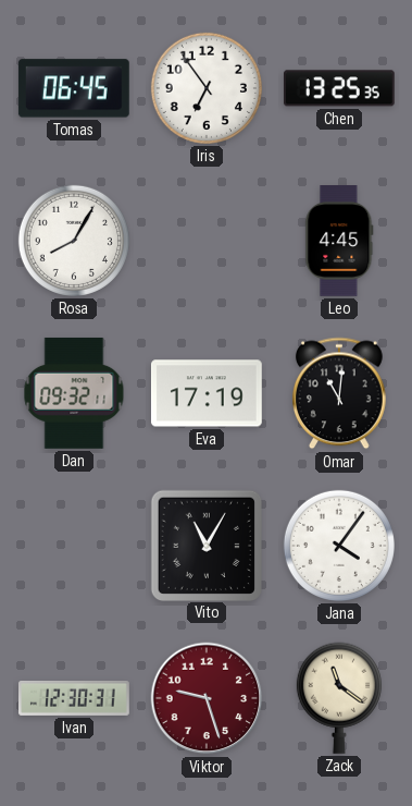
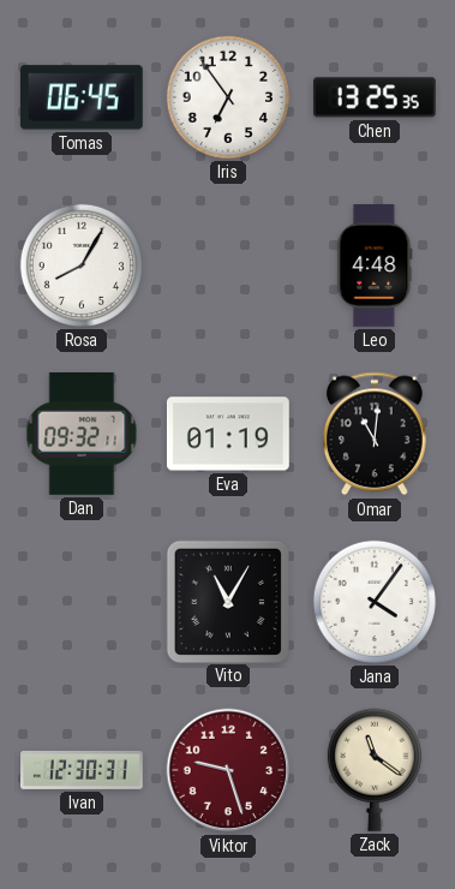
Leo: 4:45 -> 4:48
Eva: 17:19 -> 01:19
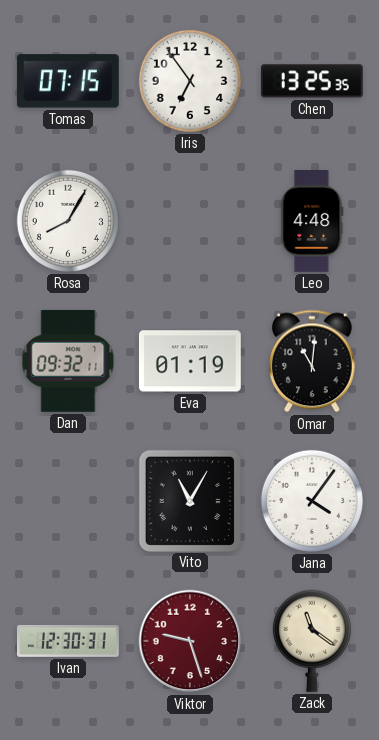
Tomas: 06:45 -> 07:15
